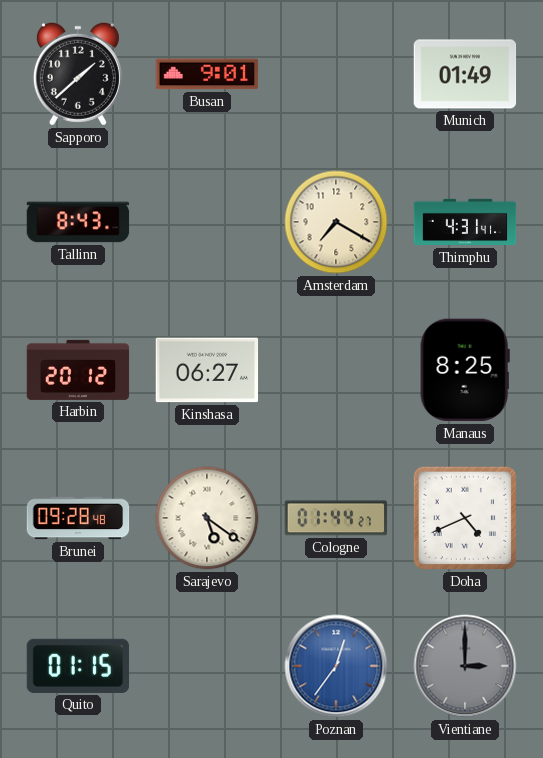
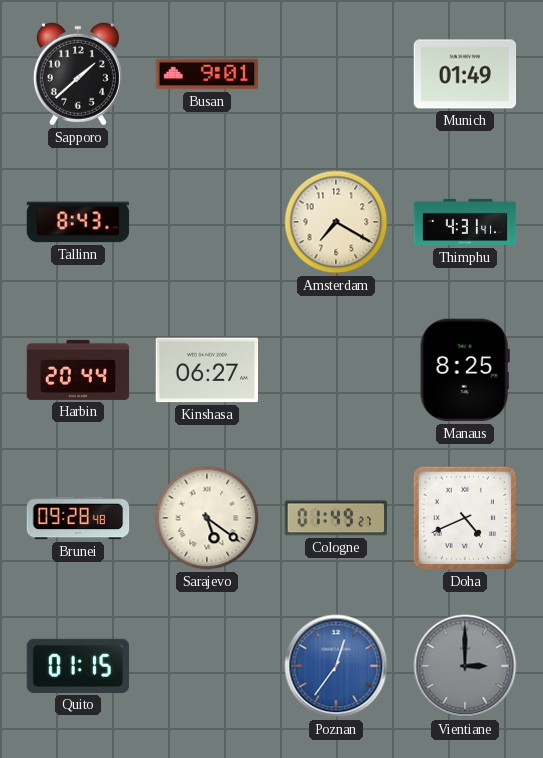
Harbin: 20:12 -> 20:44
Cologne: 01:44 -> 01:49
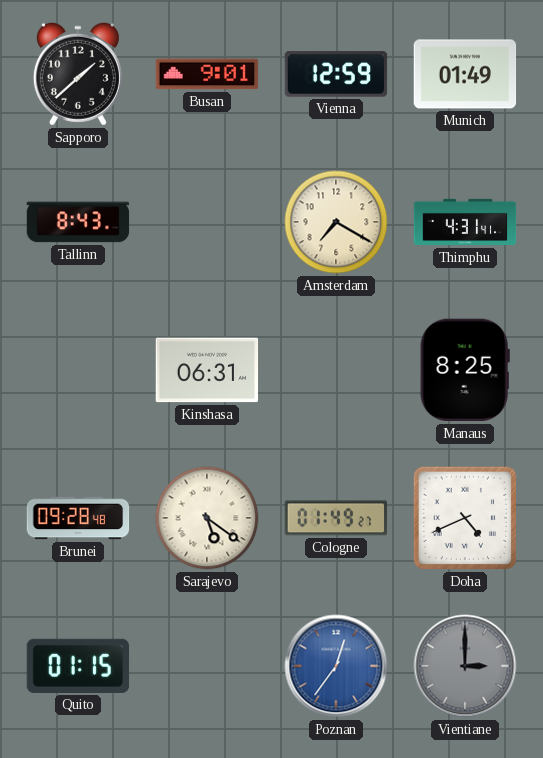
Vienna: none -> 12:59
Harbin: 20:44 -> none
Kinshasa: 06:27 -> 06:31
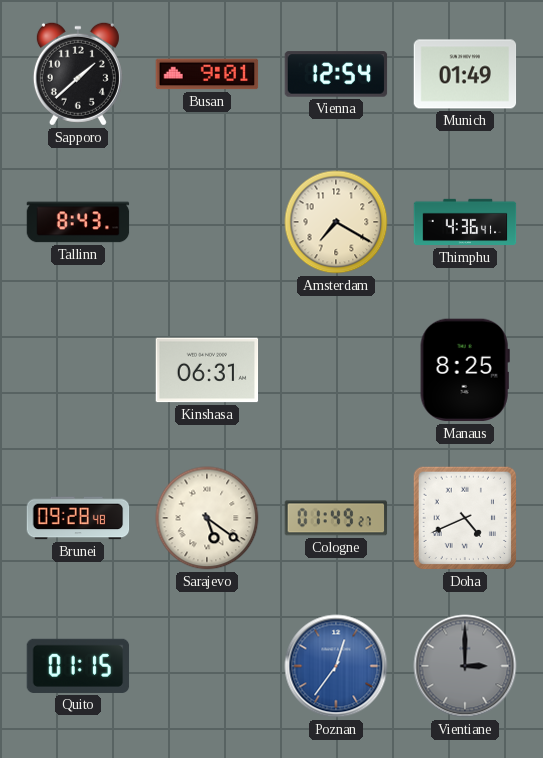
Vienna: 12:59 -> 12:54
Thimphu: 4:31 -> 4:36
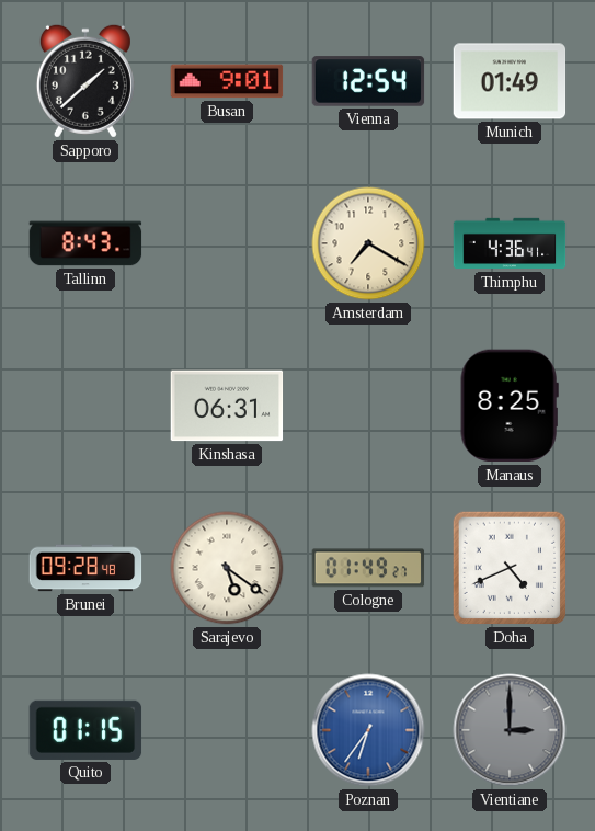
Poznan: 12:36 -> 6:36
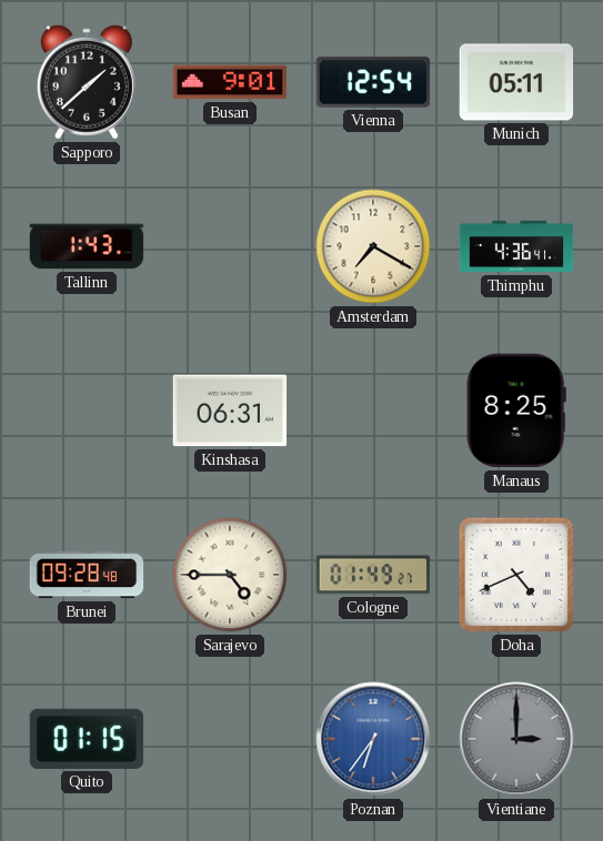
Munich: 01:49 -> 05:11
Tallinn: 8:43 -> 1:43
Sarajevo: 5:21 -> 4:45
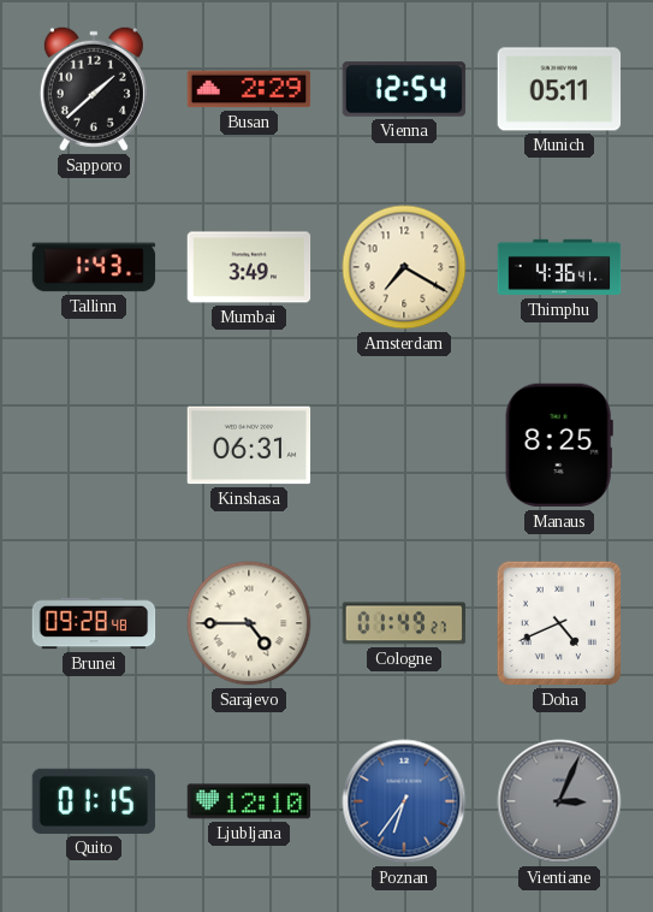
Busan: 9:01 -> 2:29
Mumbai: none -> 3:49
Ljubljana: none -> 12:10
Vientiane: 3:00 -> 3:04
